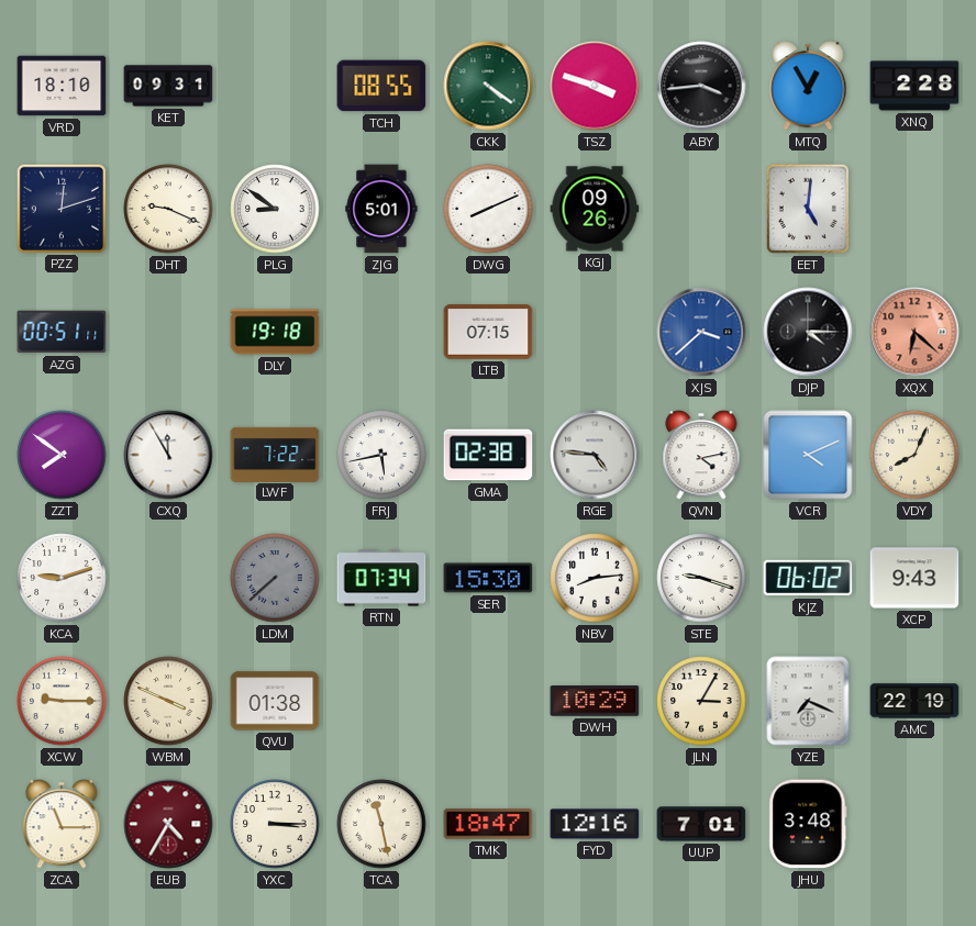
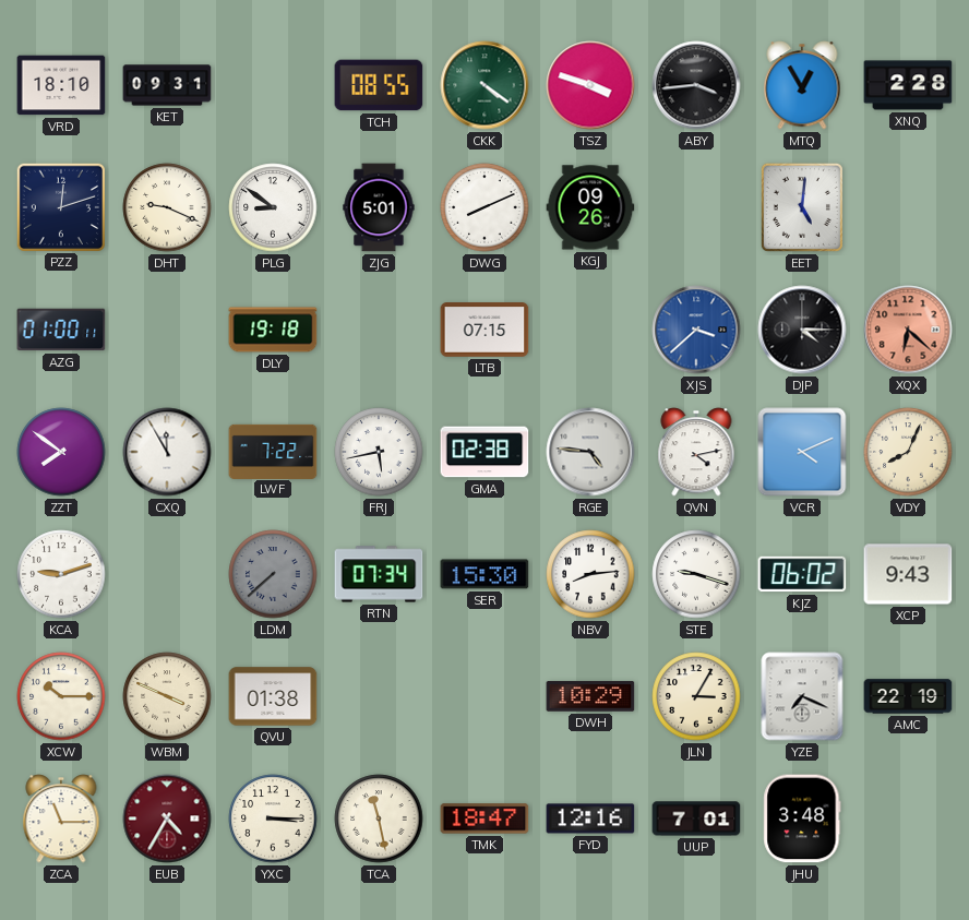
AZG: 00:51 -> 01:00
XCW: 9:15 -> 10:15
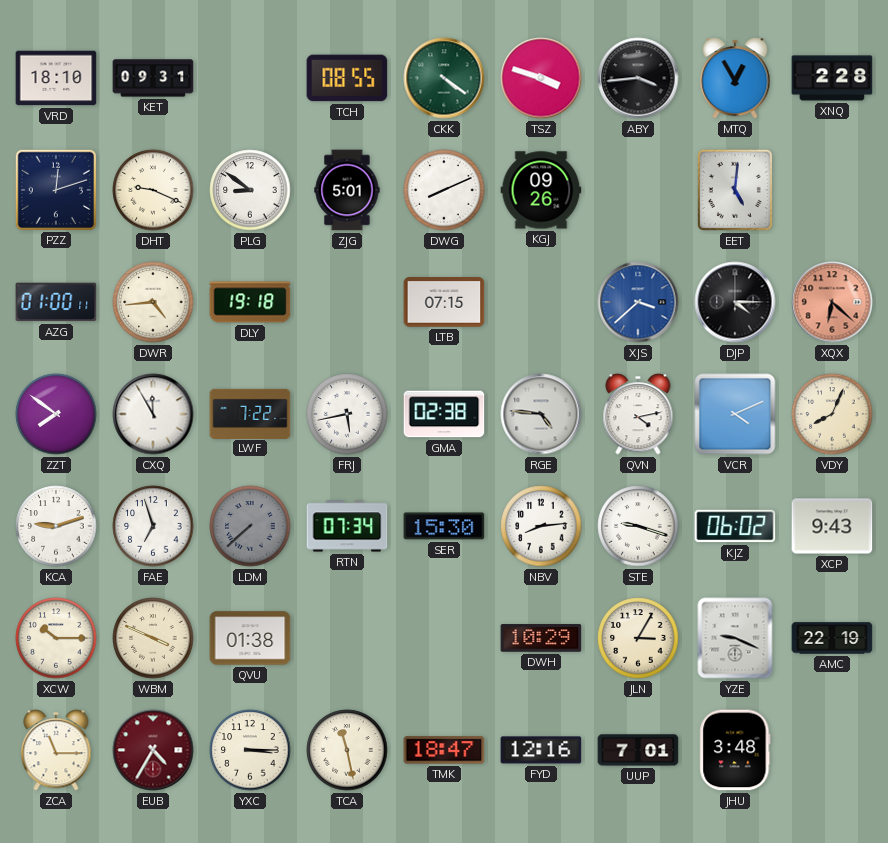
DWR: none -> 4:44
FAE: none -> 6:57
YZE: 7:19 -> 9:19
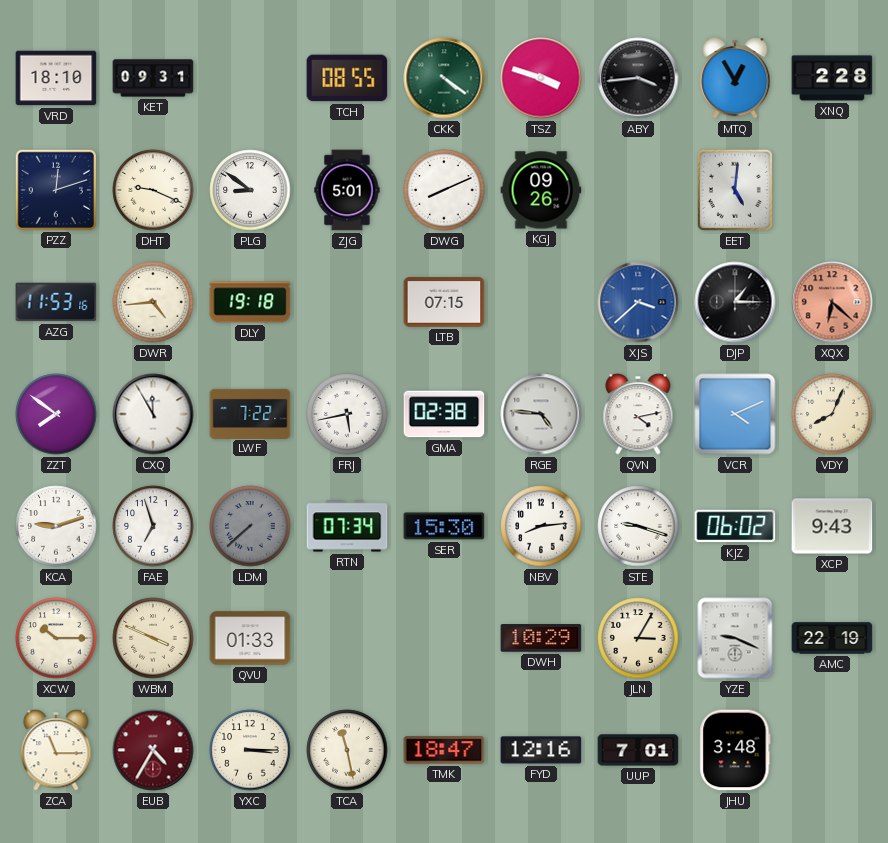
AZG: 01:00 -> 11:53
DJP: 4:15 -> 1:15
QVU: 01:38 -> 01:33
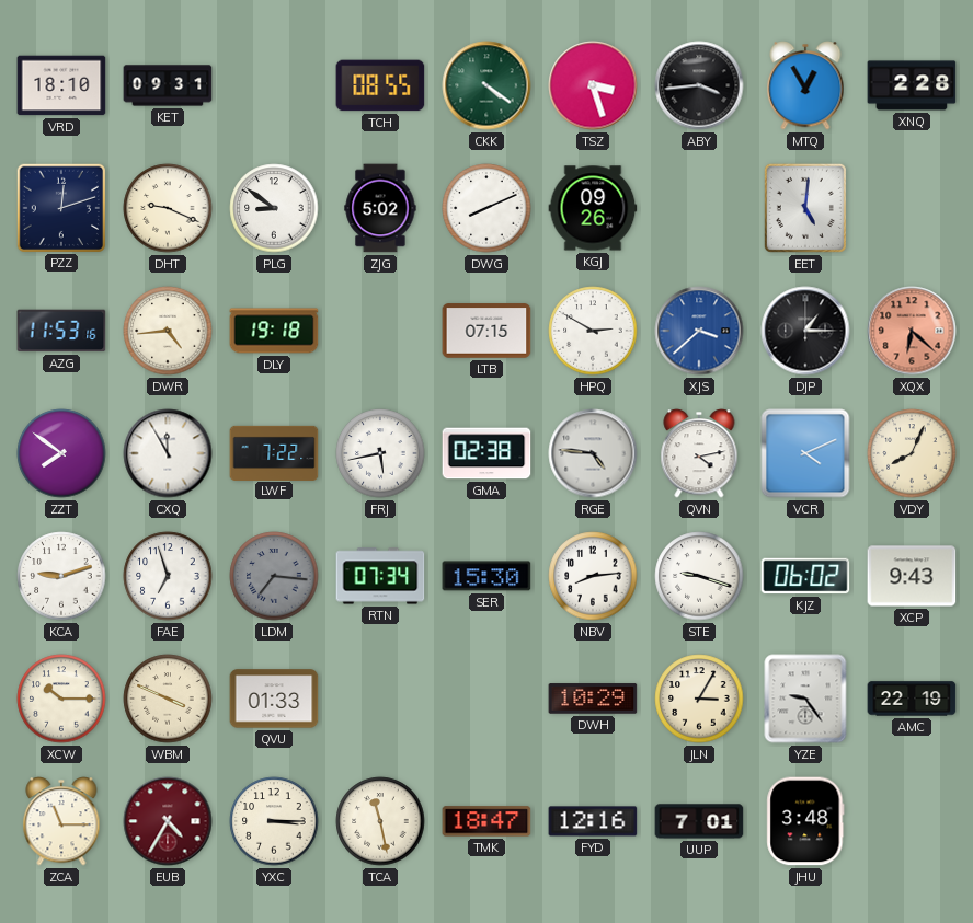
TSZ: 3:48 -> 3:27
ZJG: 5:01 -> 5:02
HPQ: none -> 2:50
LDM: 7:38 -> 7:16
YZE: 9:19 -> 9:24
